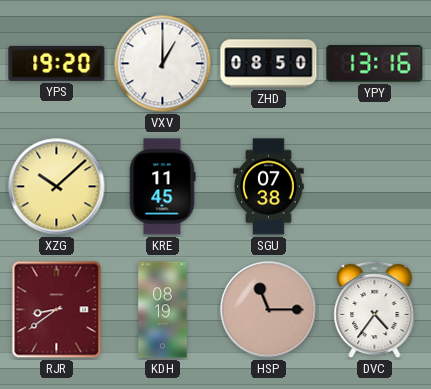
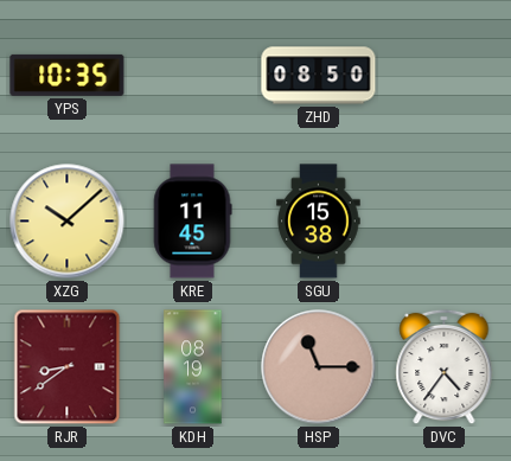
YPS: 19:20 -> 10:35
VXV: 1:00 -> none
YPY: 13:16 -> none
SGU: 07:38 -> 15:38
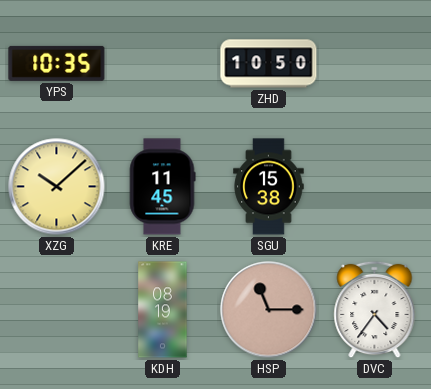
ZHD: 08:50 -> 10:50
RJR: 8:39 -> none
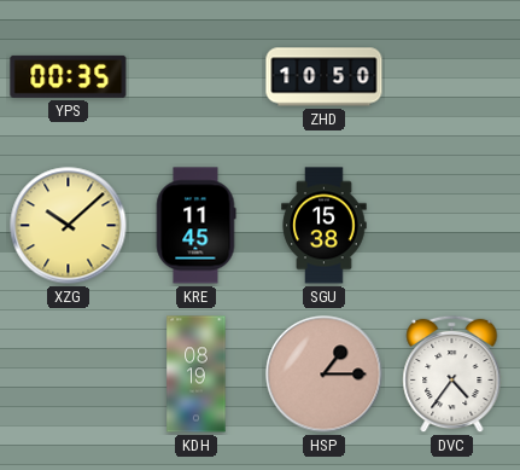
YPS: 10:35 -> 00:35
HSP: 11:15 -> 1:15
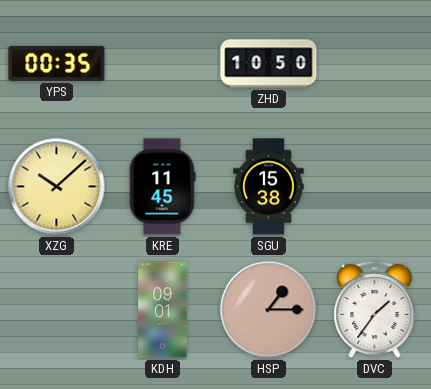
KDH: 08:19 -> 09:01
DVC: 4:36 -> 1:36
